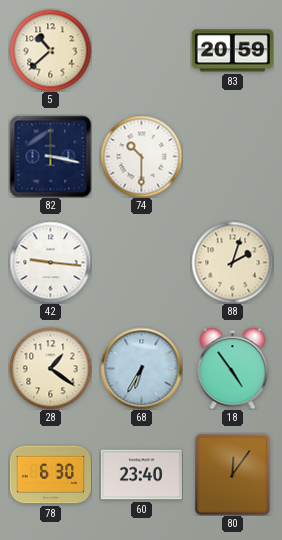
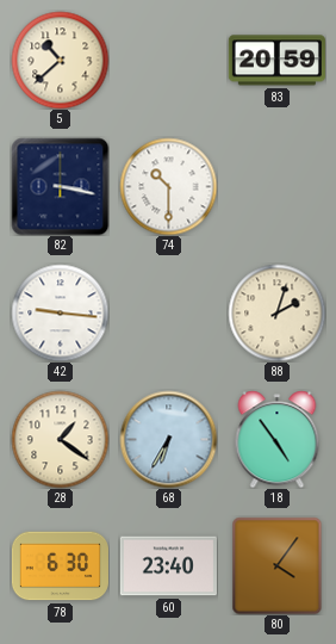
80: 12:06 -> 4:06
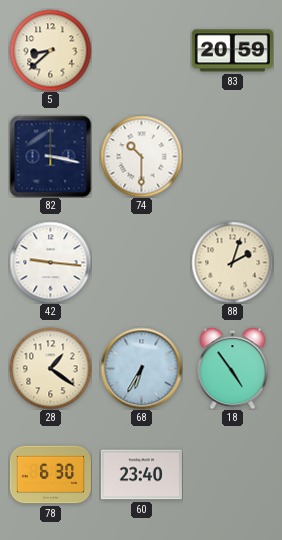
5: 10:38 -> 8:38
80: 4:06 -> none
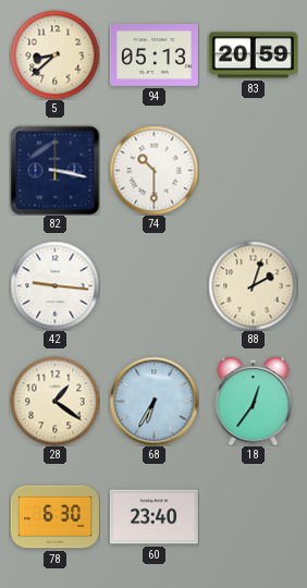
94: none -> 05:13
18: 4:54 -> 12:36
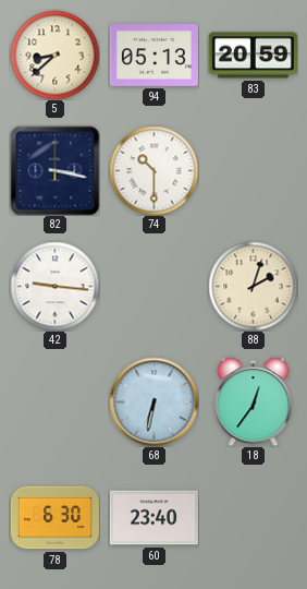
28: 1:21 -> none
68: 6:35 -> 6:32
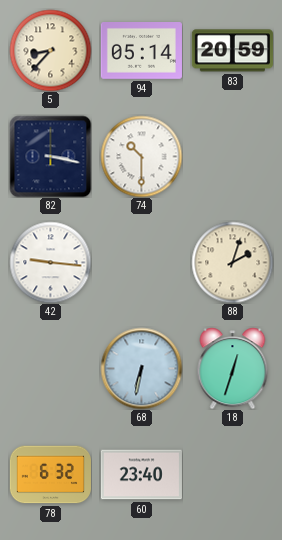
5: 8:38 -> 8:37
94: 05:13 -> 05:14
18: 12:36 -> 12:33
78: 6:30 -> 6:32
